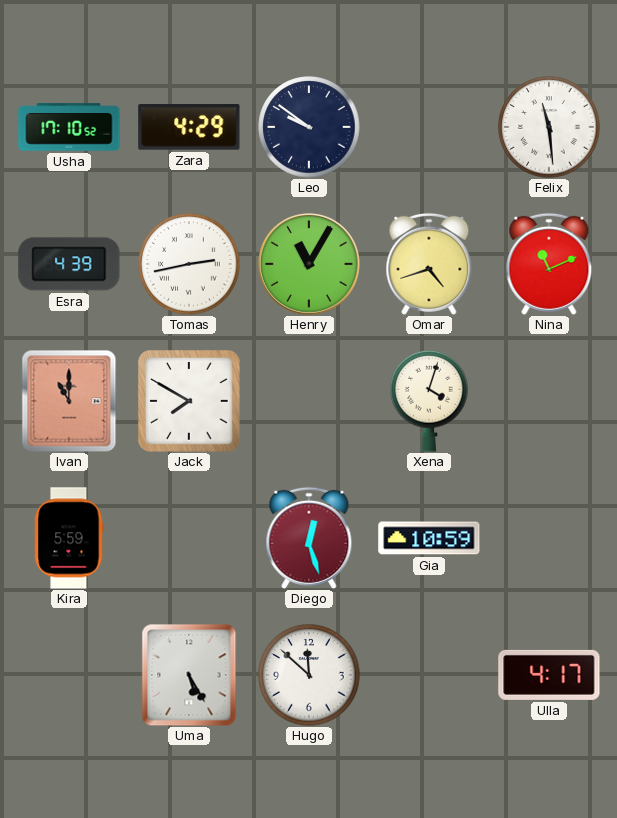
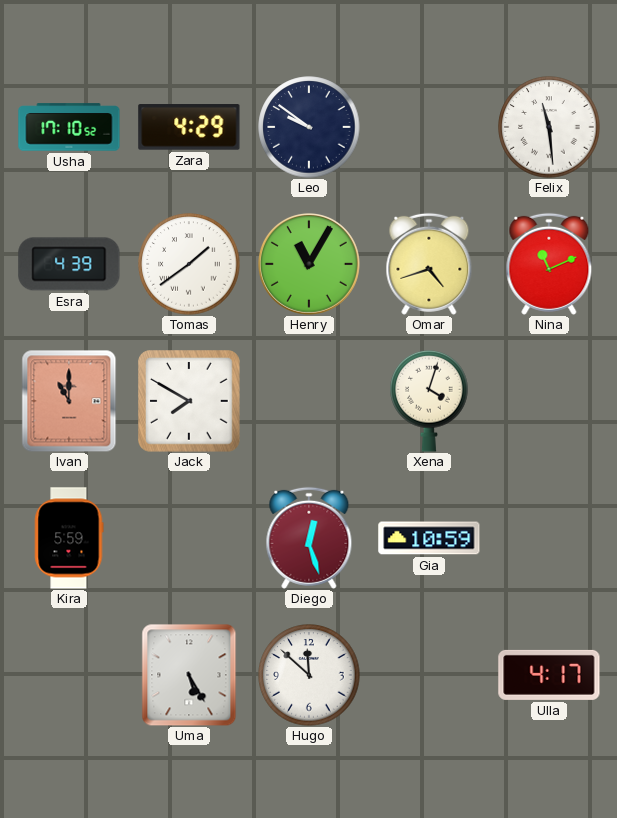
Tomas: 2:43 -> 1:39
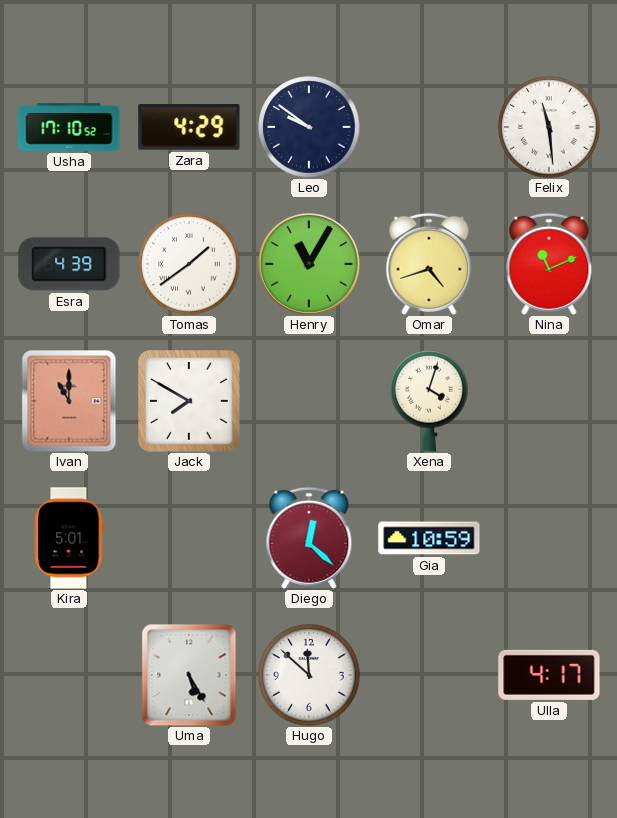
Kira: 5:59 -> 5:01
Diego: 12:27 -> 12:22
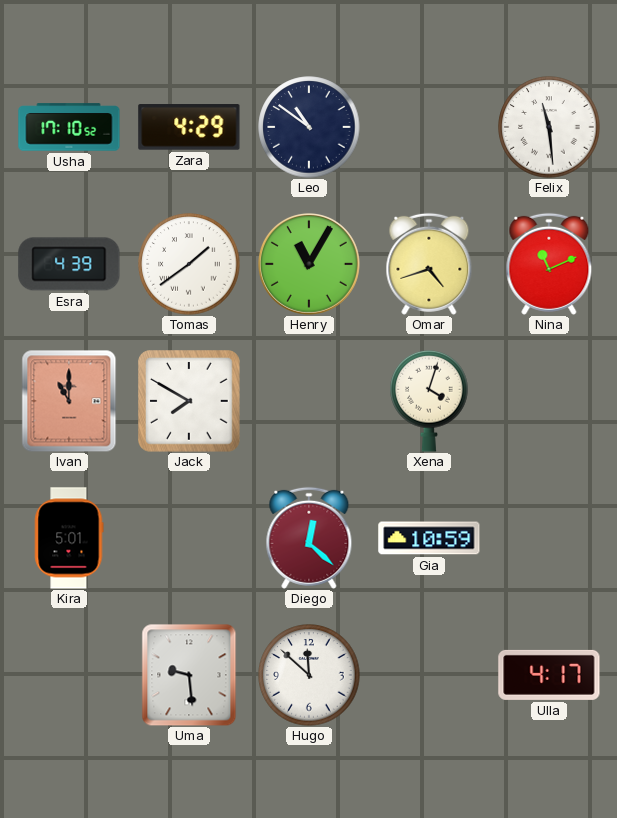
Leo: 9:51 -> 10:51
Uma: 5:25 -> 9:29
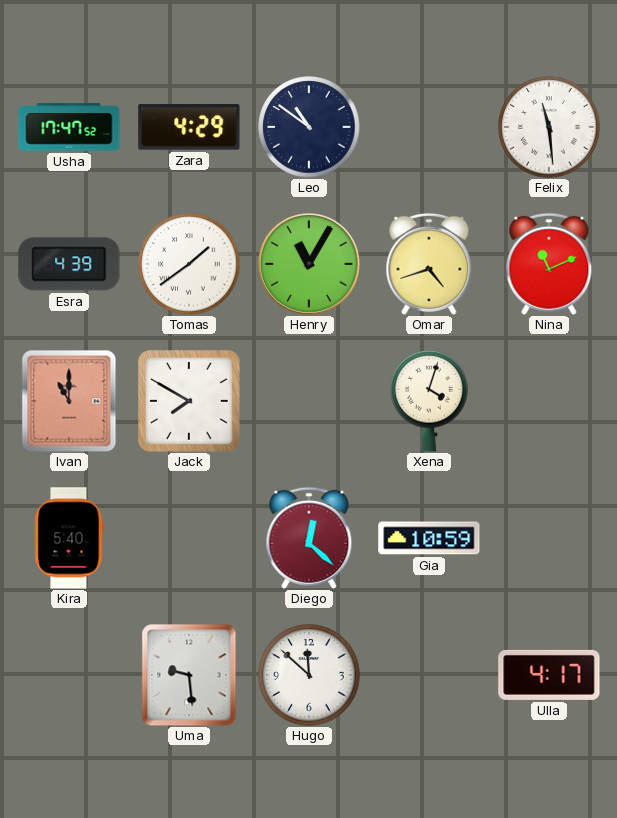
Usha: 17:10 -> 17:47
Kira: 5:01 -> 5:40
